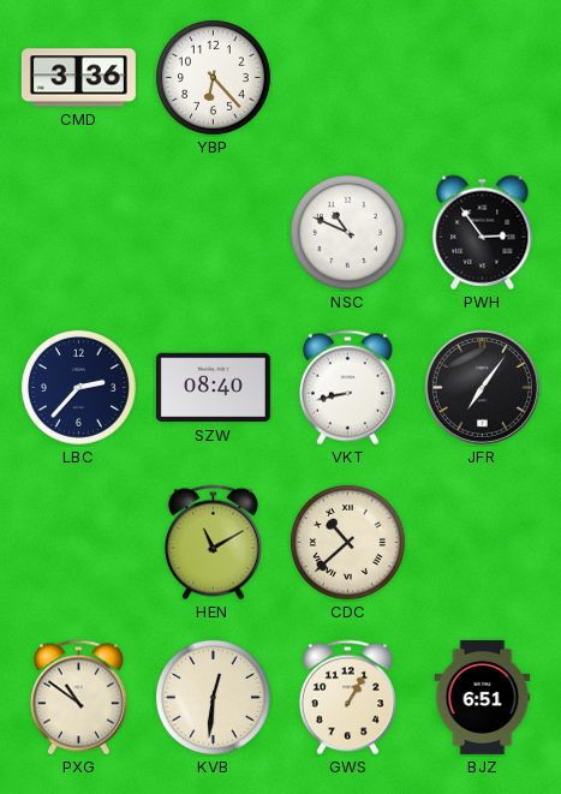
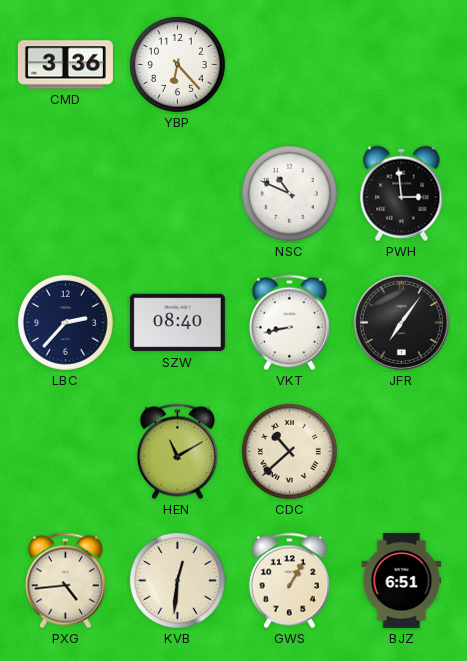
PWH: 2:54 -> 2:59
PXG: 10:51 -> 4:44
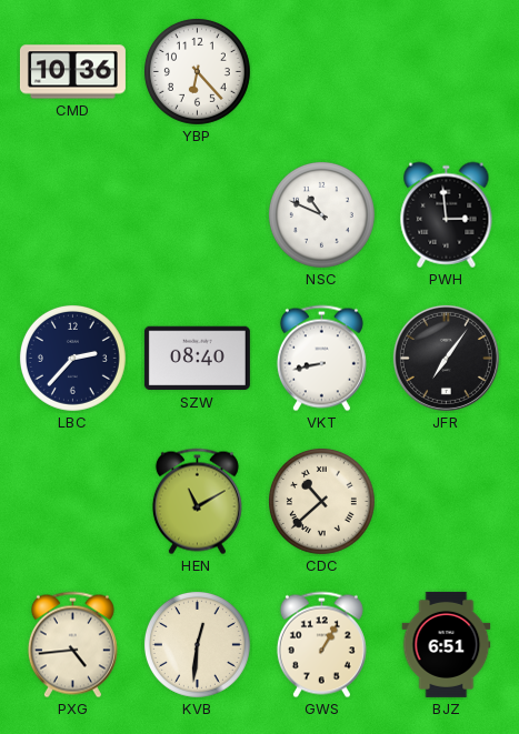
CMD: 3:36 -> 10:36
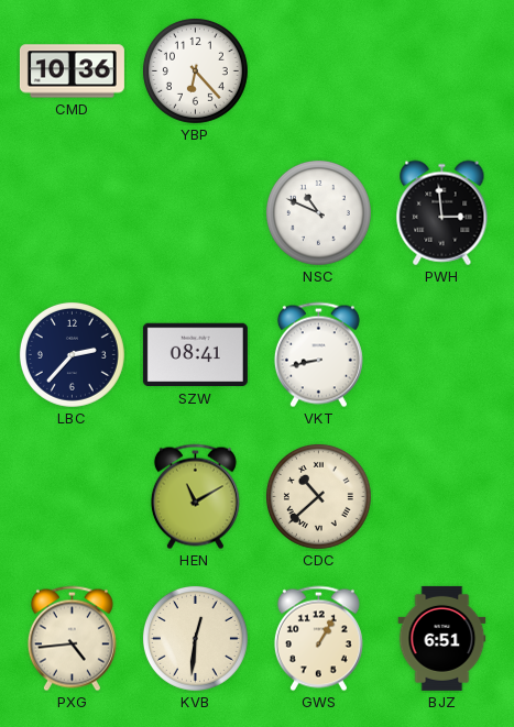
SZW: 08:40 -> 08:41
JFR: 7:06 -> none
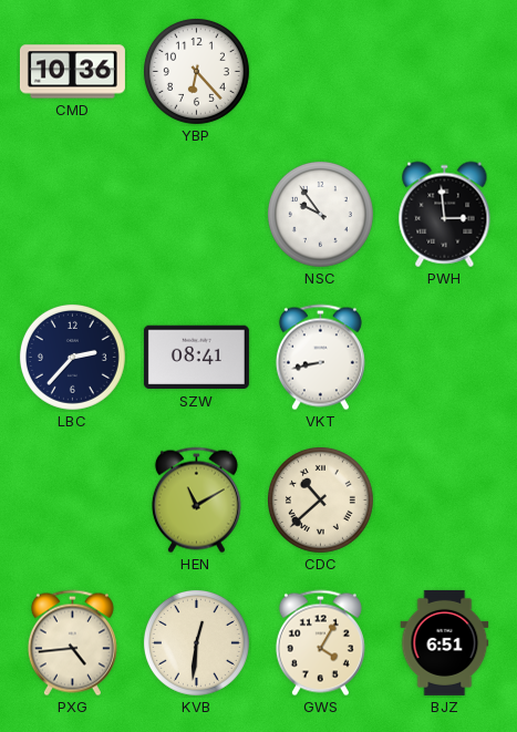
NSC: 10:49 -> 9:54
GWS: 1:05 -> 4:05
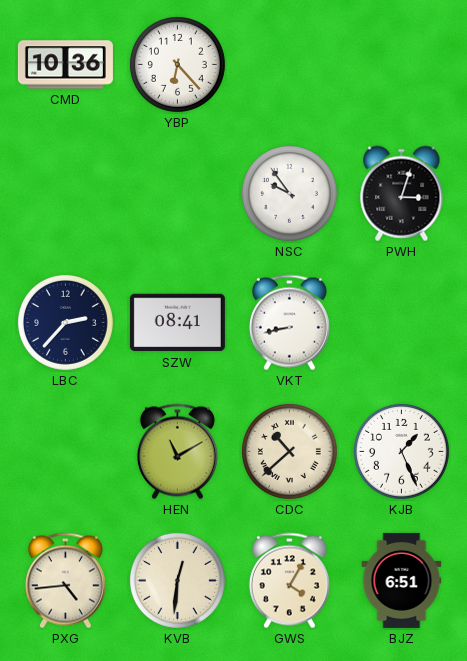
PWH: 2:59 -> 3:03
KJB: none -> 1:26
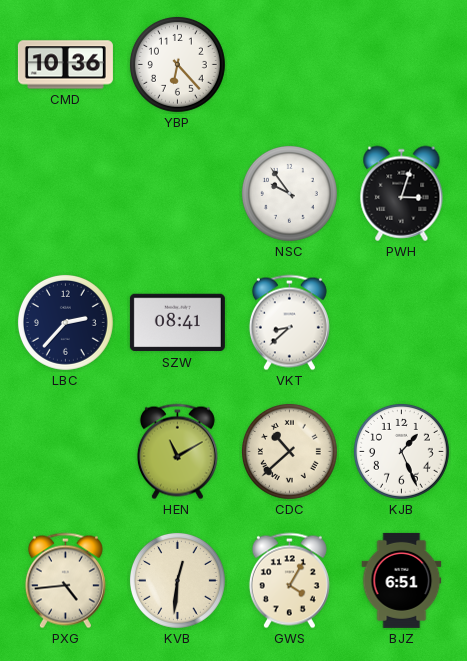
VKT: 8:43 -> 8:38
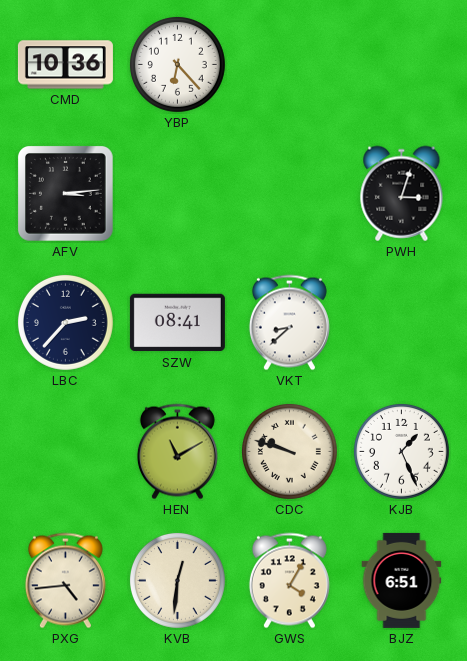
AFV: none -> 3:14
NSC: 9:54 -> none
CDC: 10:38 -> 9:48
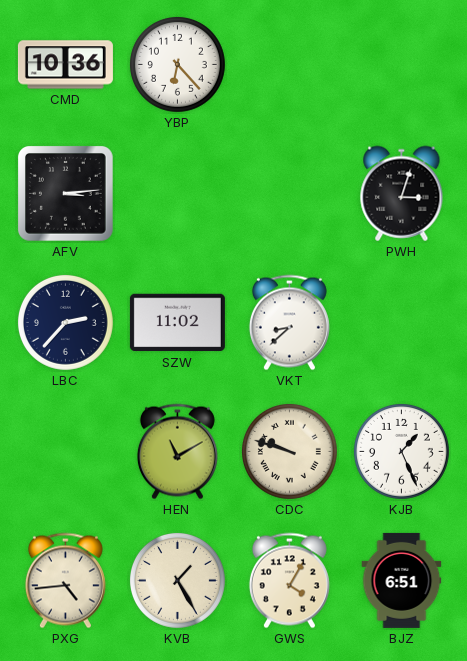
SZW: 08:41 -> 11:02
KVB: 12:31 -> 1:25
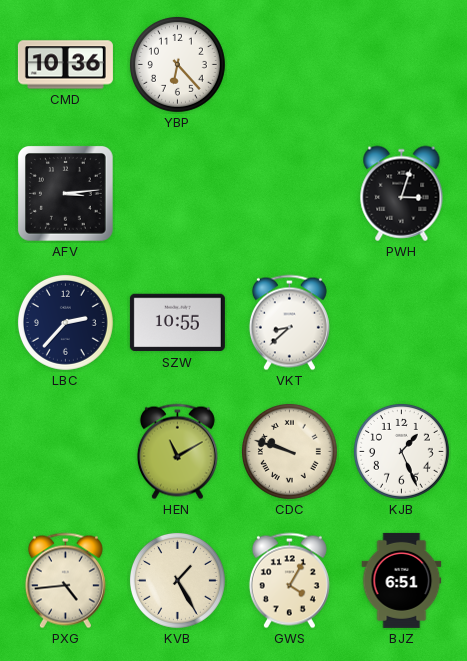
SZW: 11:02 -> 10:55
